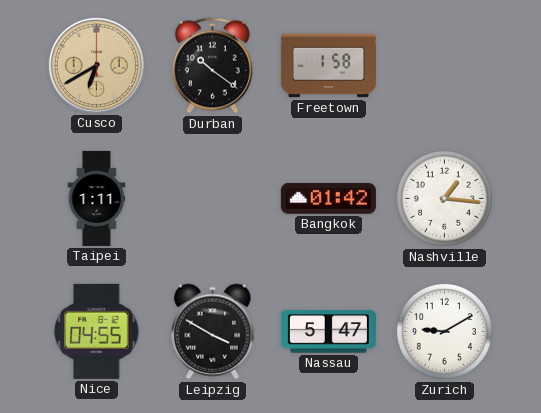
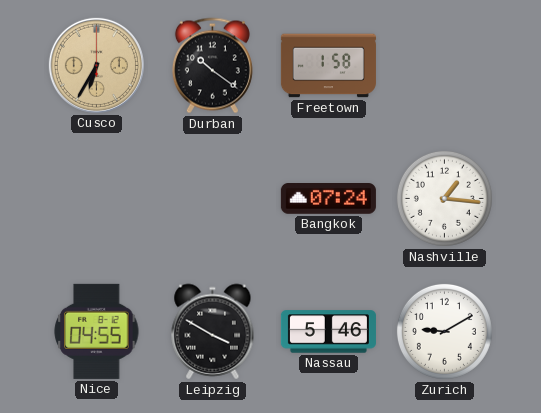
Cusco: 6:40 -> 6:35
Taipei: 1:11 -> none
Bangkok: 01:42 -> 07:24
Nassau: 5:47 -> 5:46
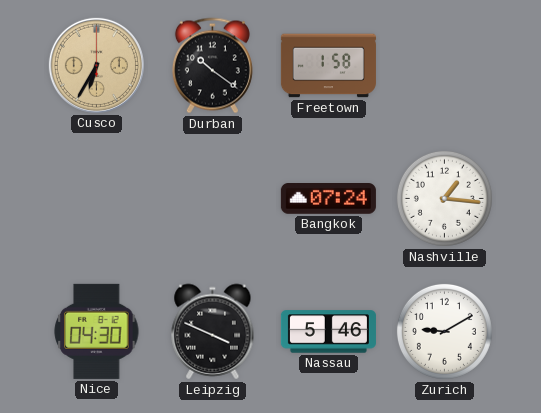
Nice: 04:55 -> 04:30
Leipzig: 3:50 -> 3:49
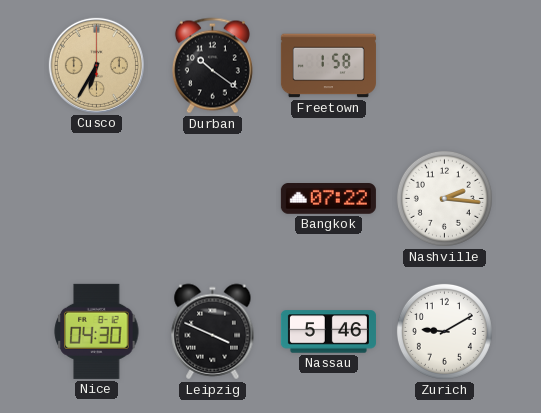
Bangkok: 07:24 -> 07:22
Nashville: 1:16 -> 2:16
